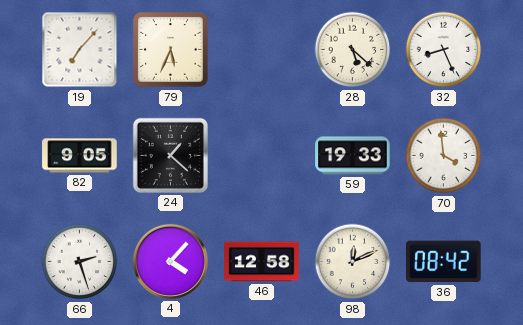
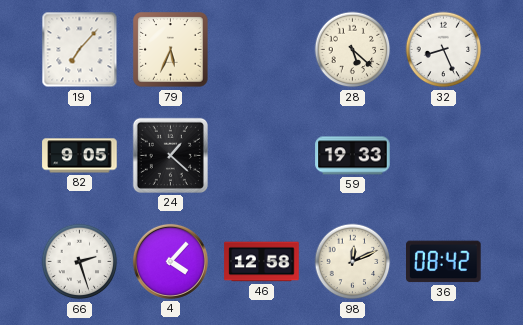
70: 3:59 -> none
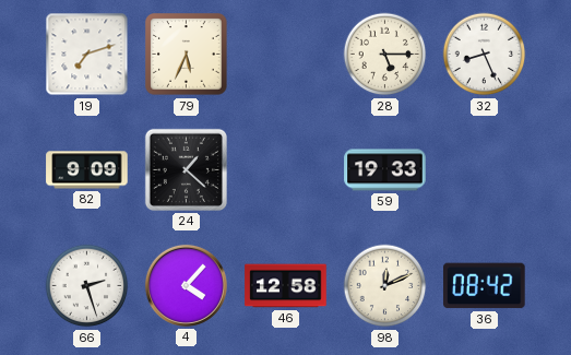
19: 7:07 -> 7:12
28: 5:22 -> 5:15
82: 9:05 -> 9:09
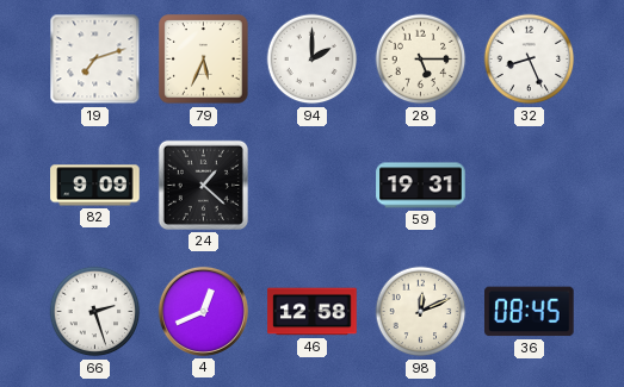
94: none -> 2:00
59: 19:33 -> 19:31
4: 4:07 -> 12:41
36: 08:42 -> 08:45
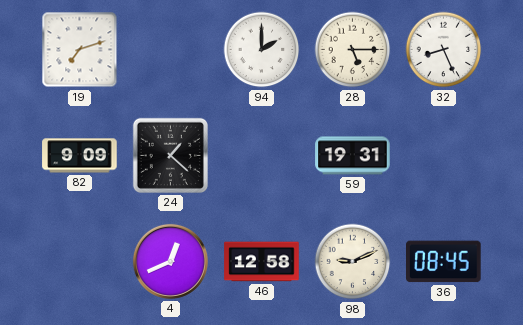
79: 5:34 -> none
66: 2:27 -> none
98: 12:11 -> 9:11
